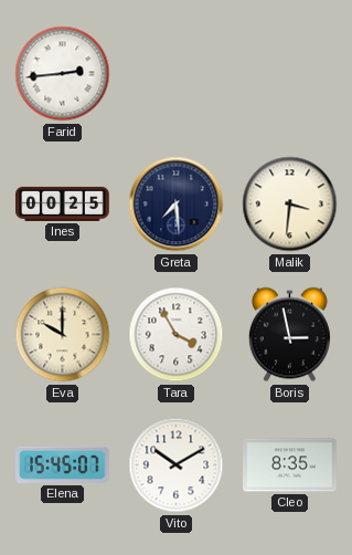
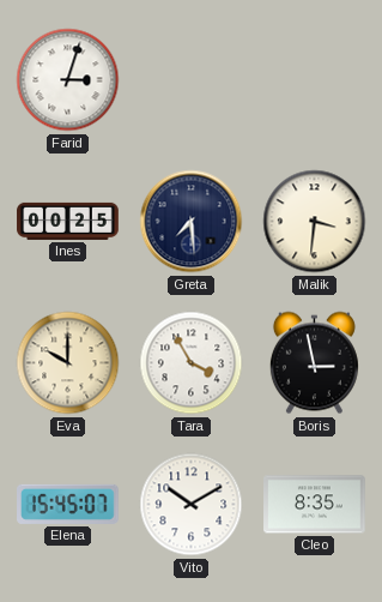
Farid: 2:44 -> 3:03
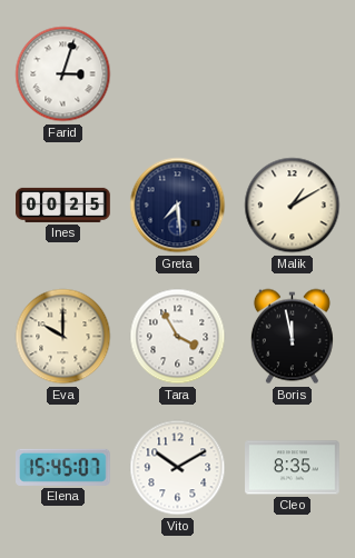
Malik: 3:31 -> 1:10
Boris: 2:58 -> 11:58
